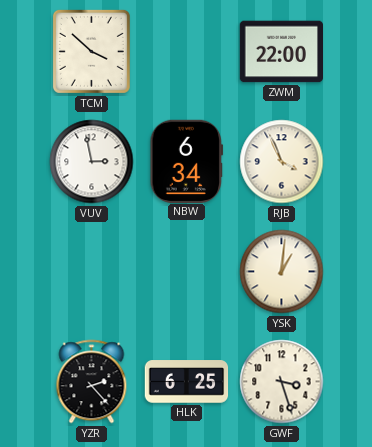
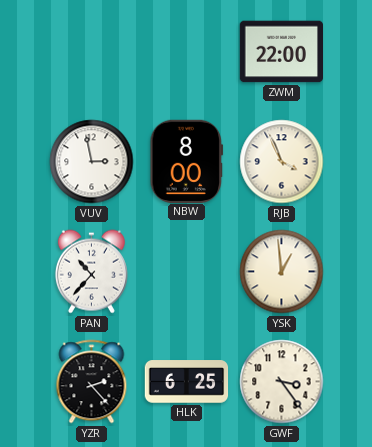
TCM: 3:52 -> none
NBW: 6:34 -> 8:00
PAN: none -> 10:37
YSK: 1:01 -> 12:59
GWF: 3:27 -> 3:24
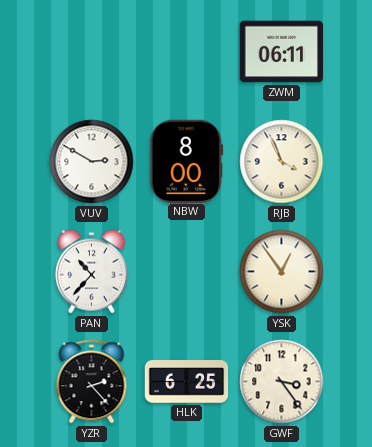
ZWM: 22:00 -> 06:11
VUV: 2:58 -> 2:50
YSK: 12:59 -> 12:54
